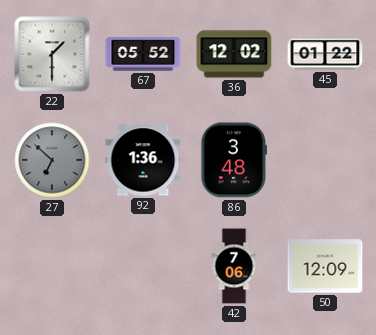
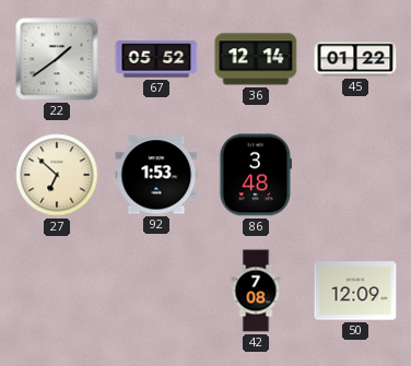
22: 1:30 -> 1:39
36: 12:02 -> 12:14
27 dial: grey -> cream
92: 1:36 -> 1:53
42: 7:06 -> 7:08
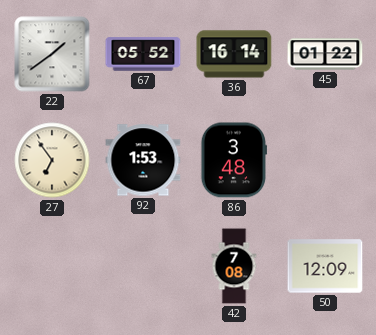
36: 12:14 -> 16:14
27: 6:52 -> 6:54
